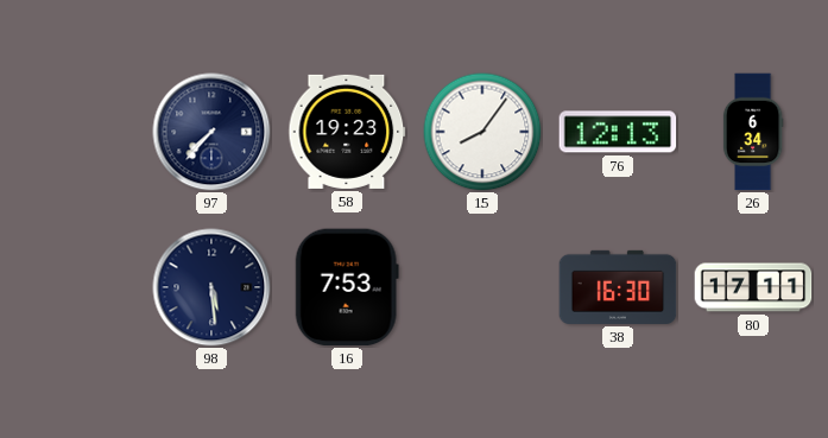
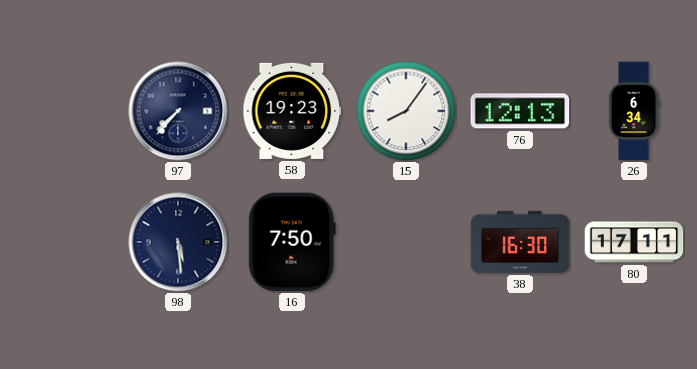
16: 7:53 -> 7:50
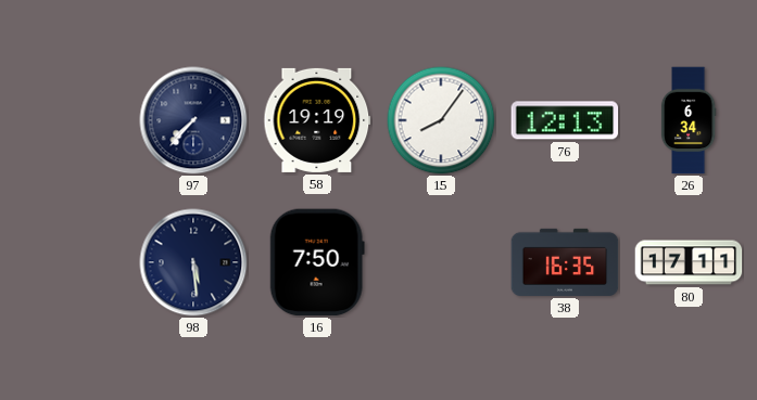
58: 19:23 -> 19:19
38: 16:30 -> 16:35
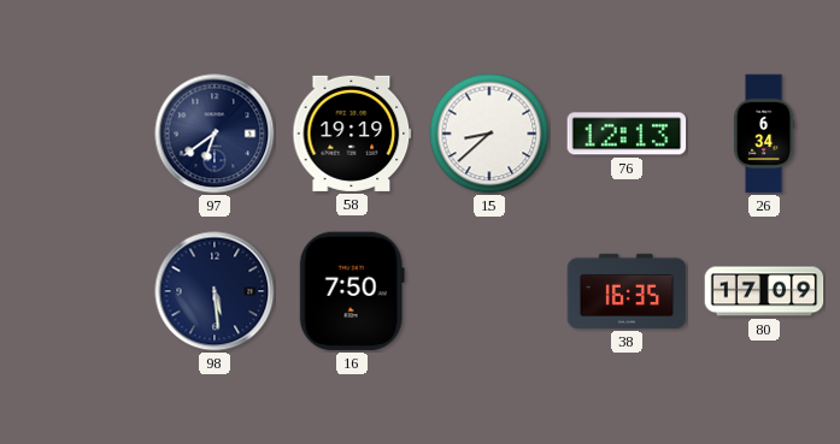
97: 7:37 -> 6:39
15: 8:06 -> 8:38
80: 17:11 -> 17:09
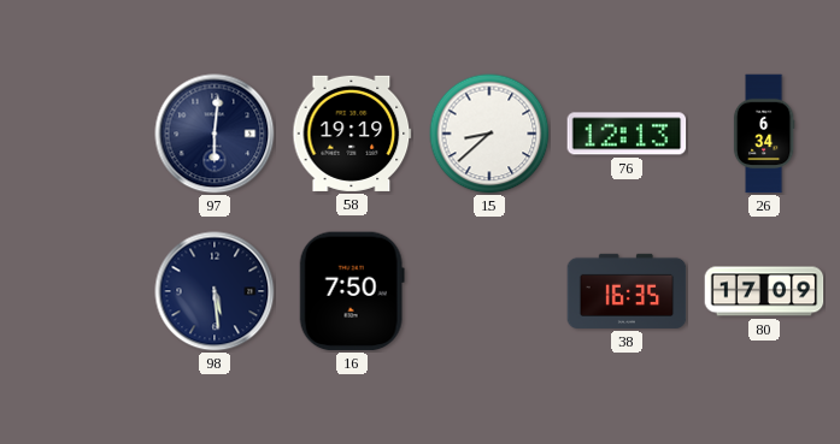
97: 6:39 -> 6:01
